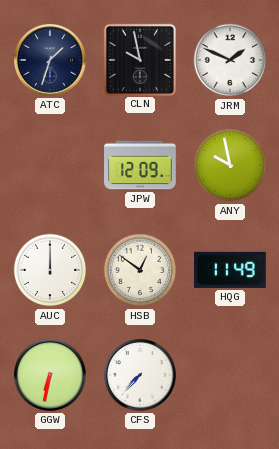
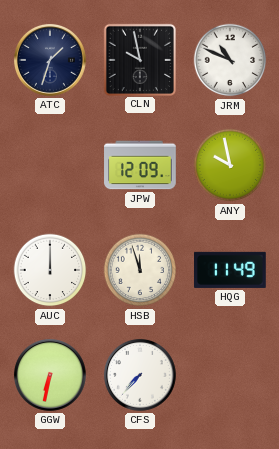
JRM: 1:49 -> 10:49
HSB: 12:51 -> 11:57
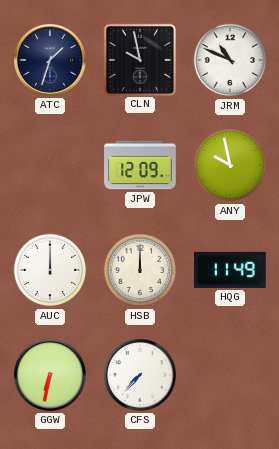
HSB: 11:57 -> 12:00
